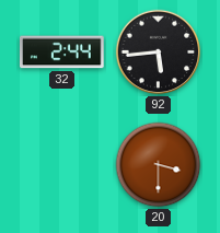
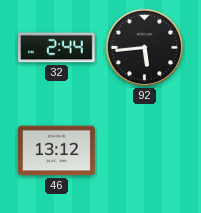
46: none -> 13:12
20: 3:30 -> none
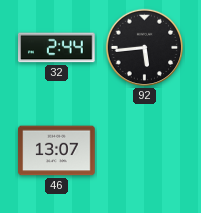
46: 13:12 -> 13:07
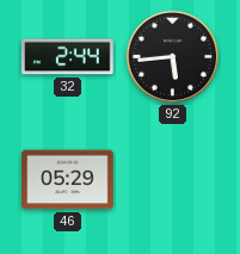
46: 13:07 -> 05:29
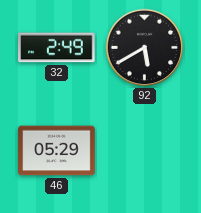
32: 2:44 -> 2:49
92: 5:44 -> 5:40
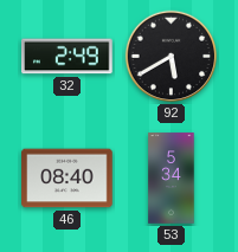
46: 05:29 -> 08:40
53: none -> 5:34
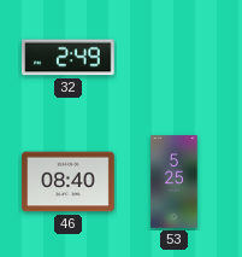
92: 5:40 -> none
53: 5:34 -> 5:25
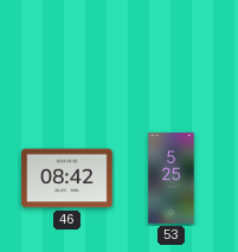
32: 2:49 -> none
46: 08:40 -> 08:42
